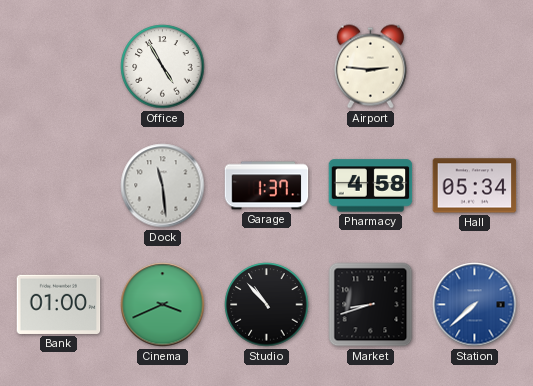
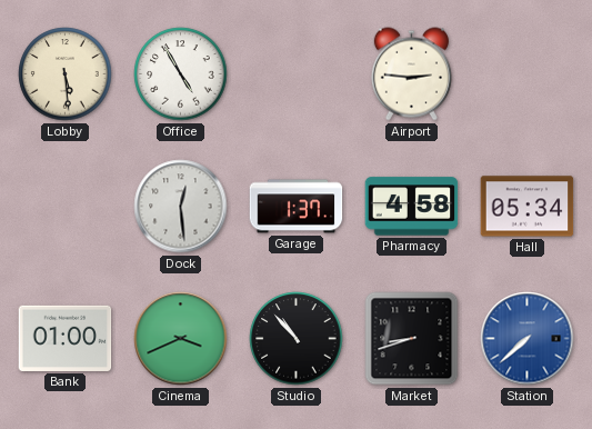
Lobby: none -> 5:29
Dock: 11:29 -> 12:29
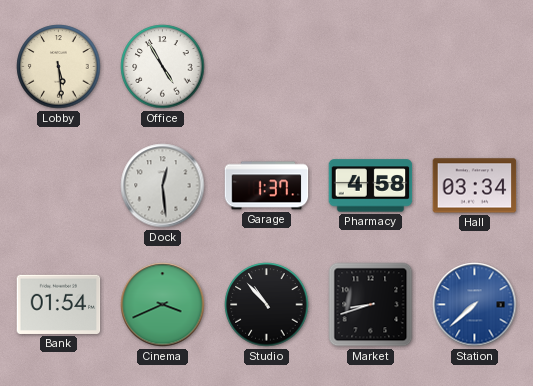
Airport: 2:46 -> none
Hall: 05:34 -> 03:34
Bank: 01:00 -> 01:54
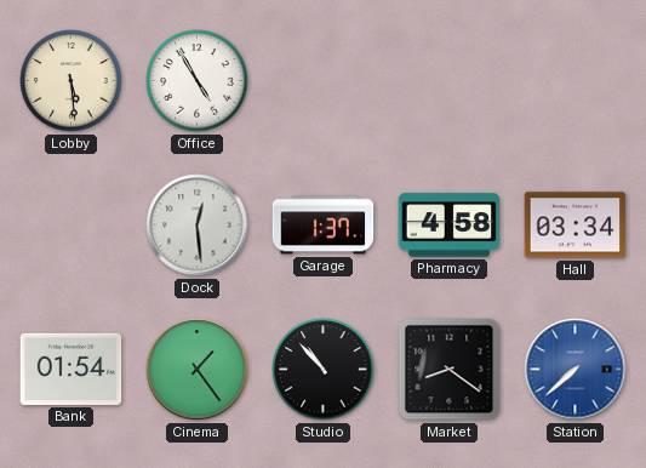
Cinema: 3:41 -> 1:24
Market: 8:42 -> 8:21
